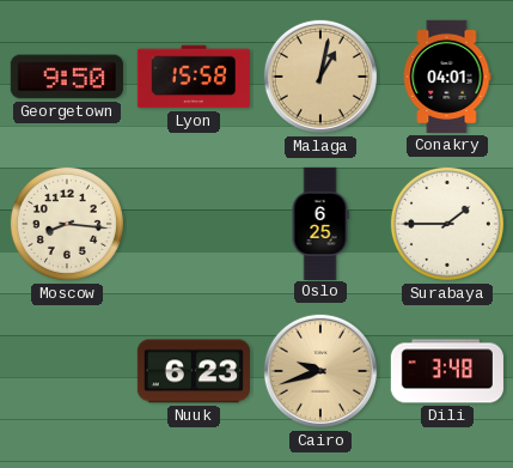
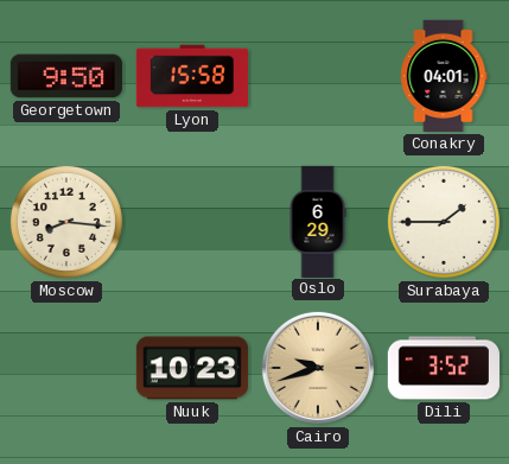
Malaga: 1:02 -> none
Oslo: 6:25 -> 6:29
Nuuk: 6:23 -> 10:23
Dili: 3:48 -> 3:52
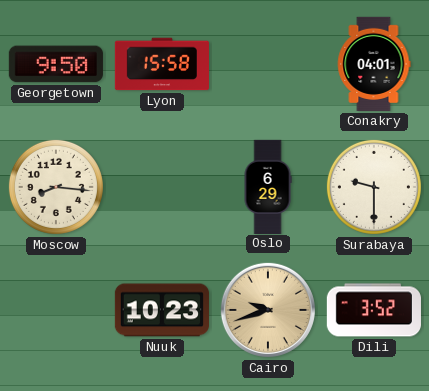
Surabaya: 1:45 -> 9:30
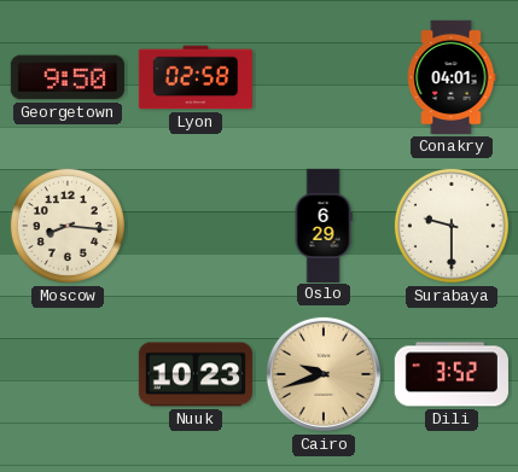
Lyon: 15:58 -> 02:58
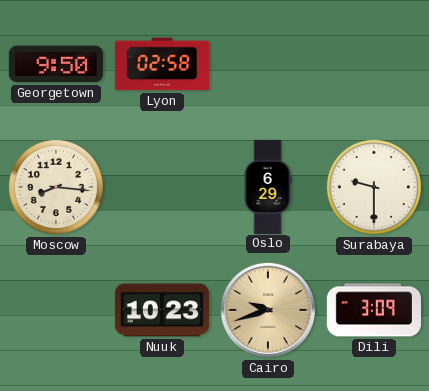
Conakry: 04:01 -> none
Dili: 3:52 -> 3:09
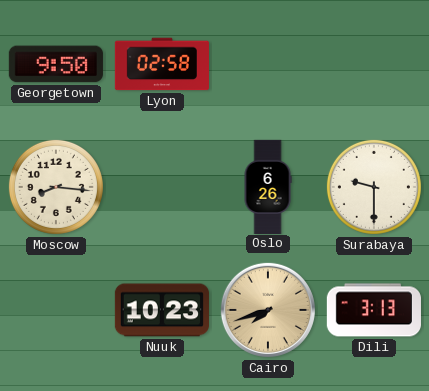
Oslo: 6:29 -> 6:26
Cairo: 9:42 -> 7:42
Dili: 3:09 -> 3:13
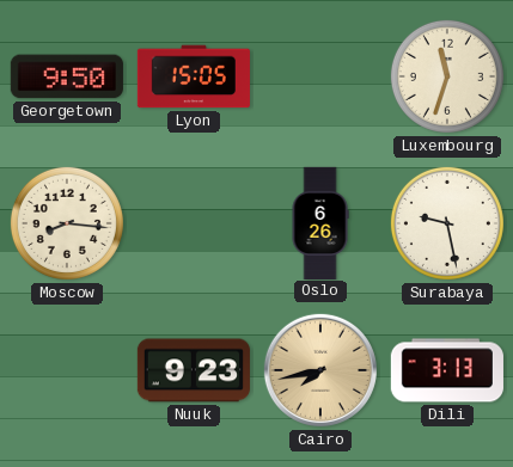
Lyon: 02:58 -> 15:05
Luxembourg: none -> 11:33
Surabaya: 9:30 -> 9:28
Nuuk: 10:23 -> 9:23
Cairo: 7:42 -> 7:43
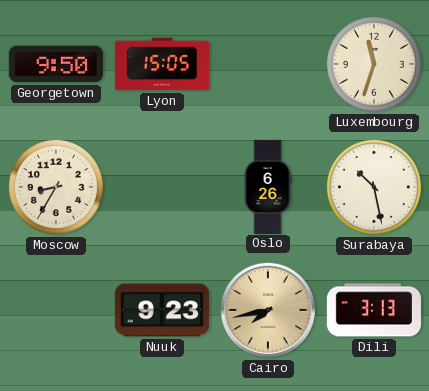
Moscow: 8:16 -> 8:35
Surabaya: 9:28 -> 10:28
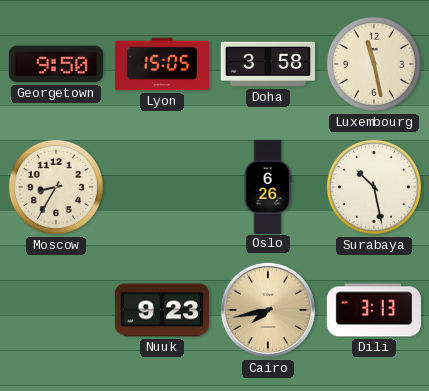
Doha: none -> 3:58
Luxembourg: 11:33 -> 11:28
